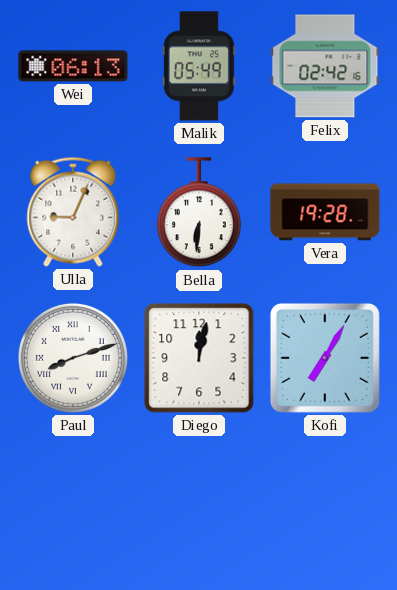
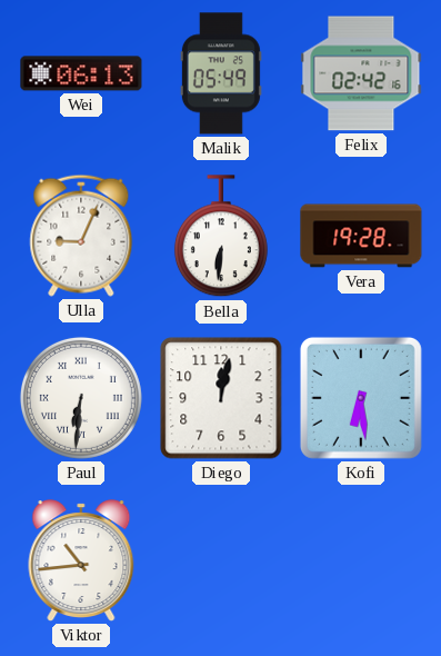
Paul: 8:12 -> 6:31
Kofi: 7:05 -> 6:29
Viktor: none -> 10:44
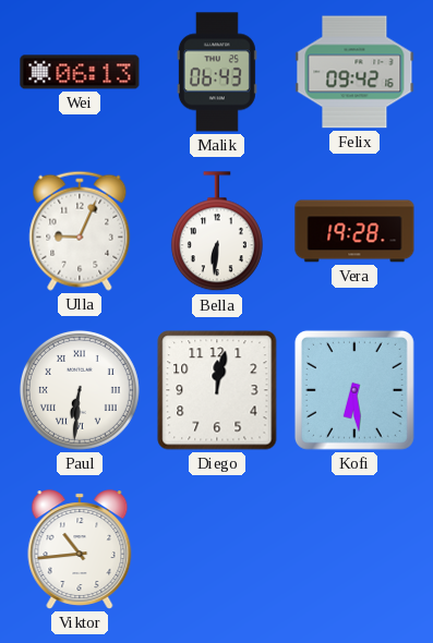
Malik: 05:49 -> 06:43
Felix: 02:42 -> 09:42
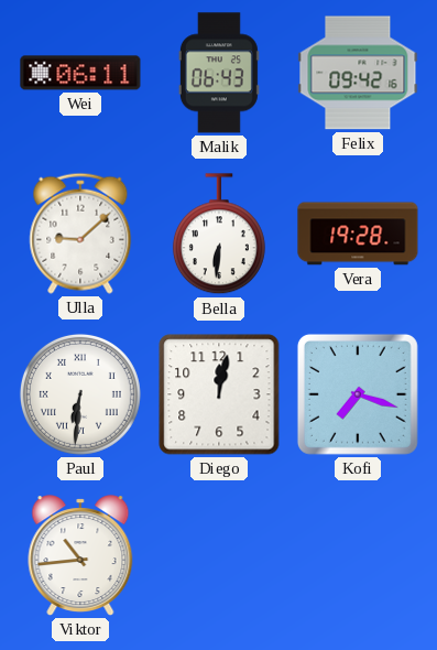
Wei: 06:13 -> 06:11
Ulla: 9:04 -> 9:08
Kofi: 6:29 -> 7:18
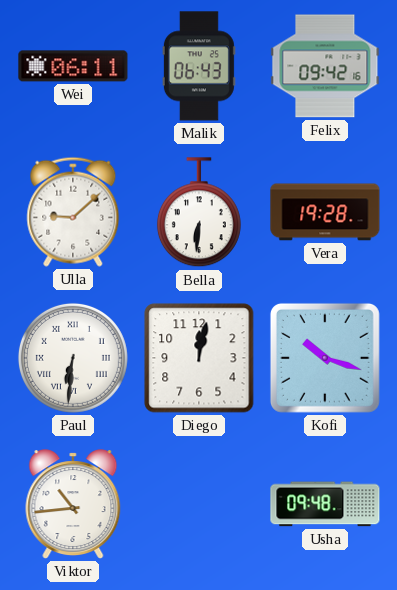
Kofi: 7:18 -> 10:18
Usha: none -> 09:48
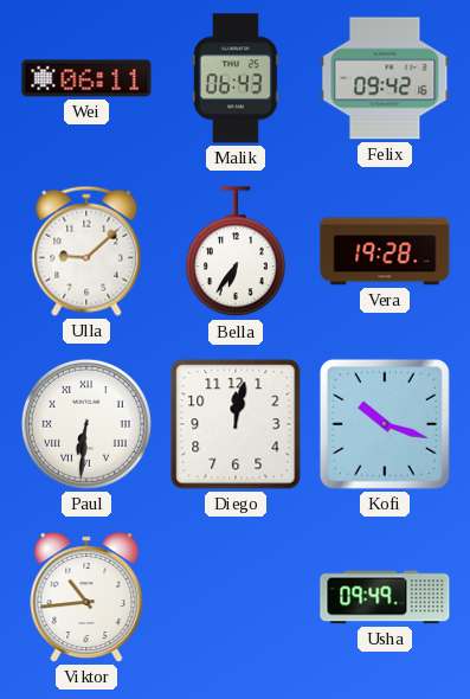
Bella: 6:31 -> 6:36
Usha: 09:48 -> 09:49
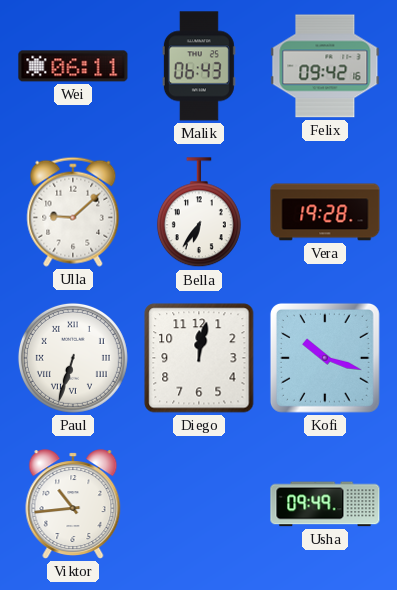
Paul: 6:31 -> 6:33
